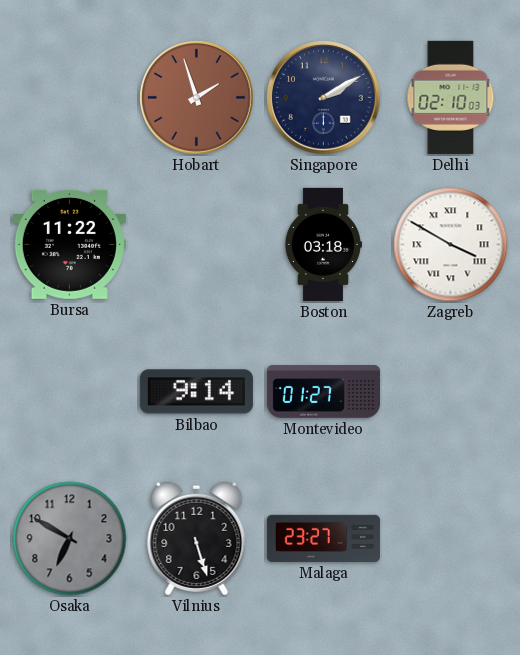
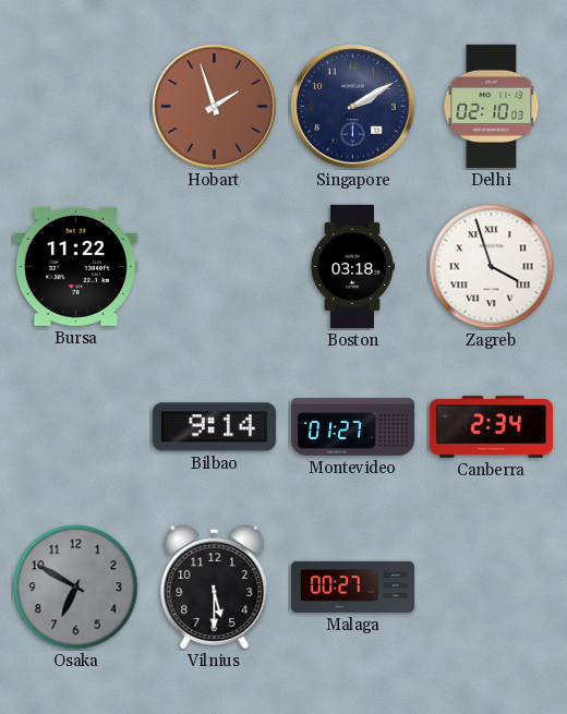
Zagreb: 3:50 -> 3:57
Canberra: none -> 2:34
Vilnius: 5:27 -> 5:30
Malaga: 23:27 -> 00:27
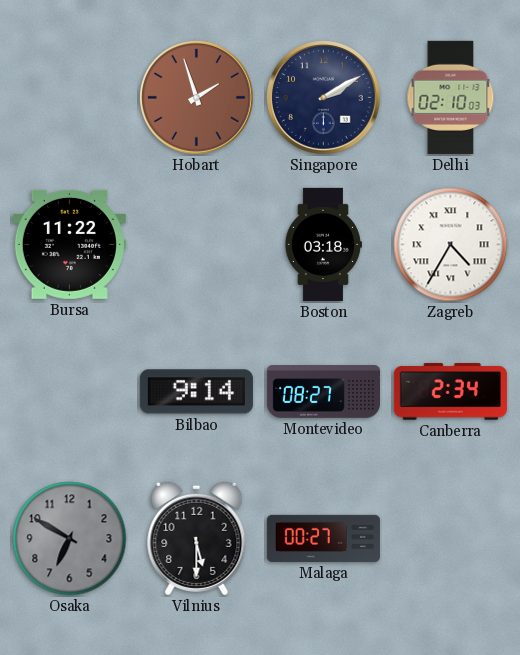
Zagreb: 3:57 -> 4:35
Montevideo: 01:27 -> 08:27
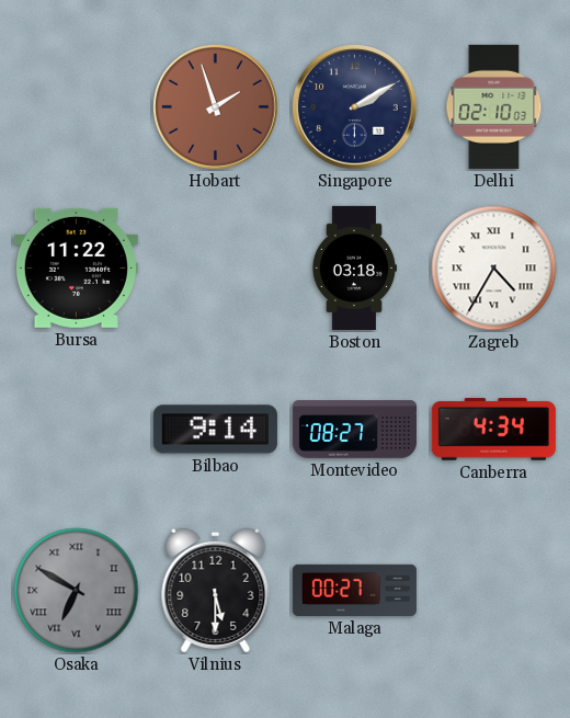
Canberra: 2:34 -> 4:34
Osaka numerals: Arabic -> Roman
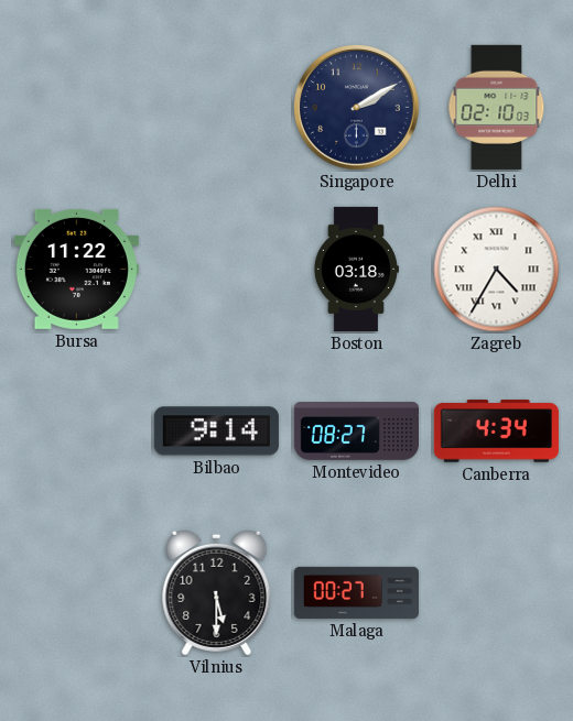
Hobart: 1:57 -> none
Osaka: 6:50 -> none
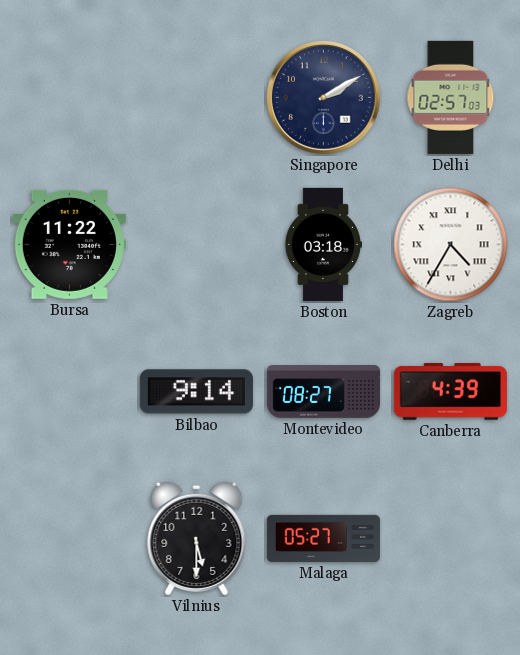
Delhi: 02:10 -> 02:57
Canberra: 4:34 -> 4:39
Malaga: 00:27 -> 05:27
